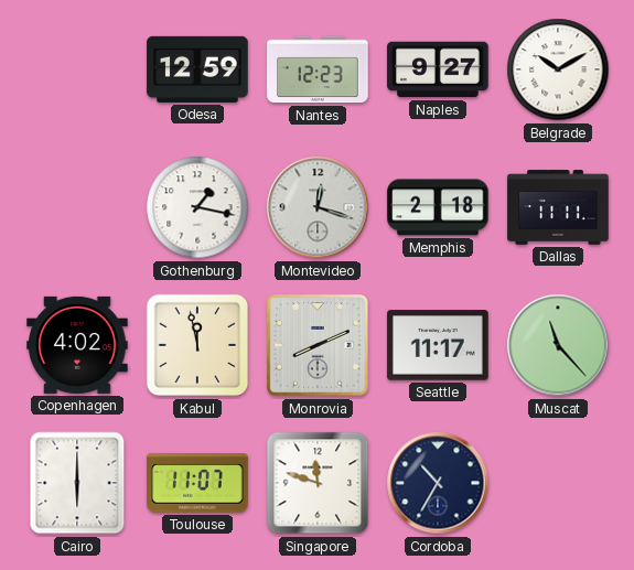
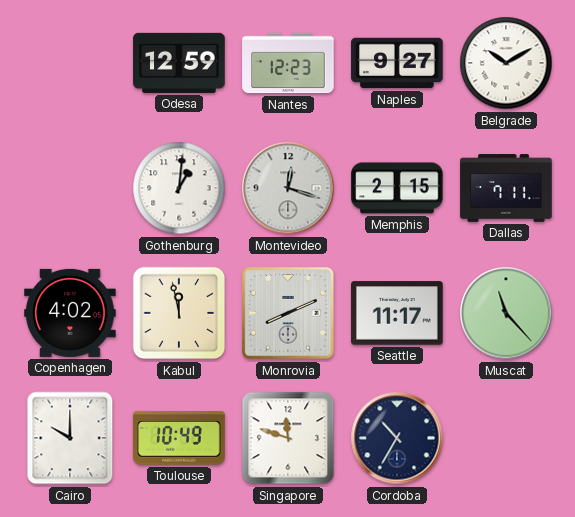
Gothenburg: 1:17 -> 1:01
Memphis: 2:18 -> 2:15
Dallas: 11:11 -> 7:11
Cairo: 6:00 -> 10:00
Toulouse: 11:07 -> 10:49
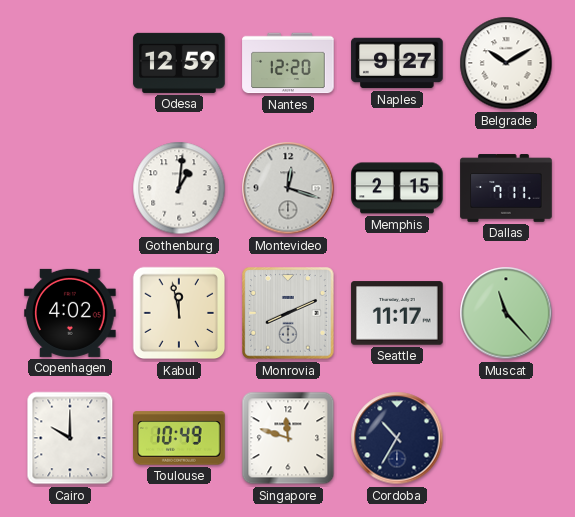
Nantes: 12:23 -> 12:20
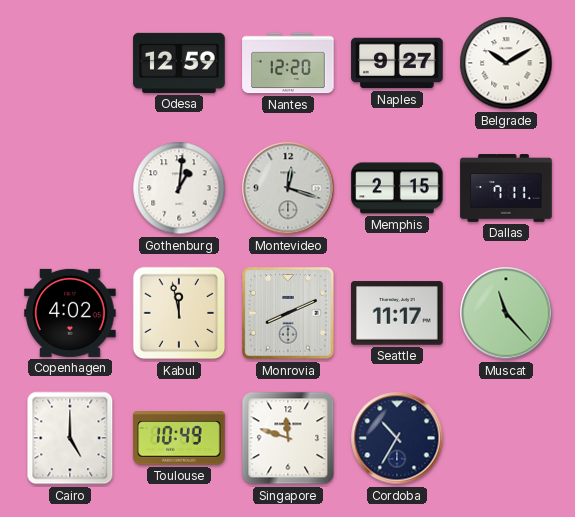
Cairo: 10:00 -> 5:00
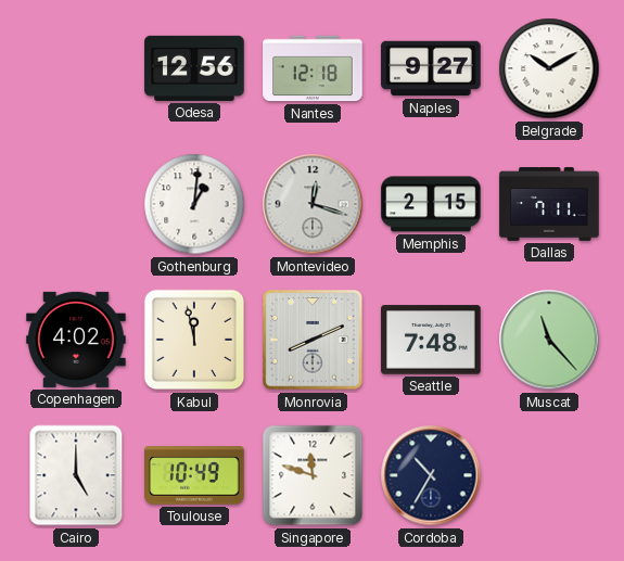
Odesa: 12:59 -> 12:56
Nantes: 12:20 -> 12:18
Seattle: 11:17 -> 7:48
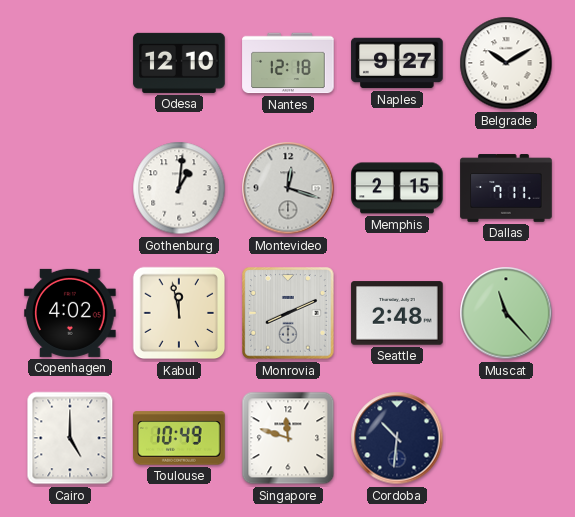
Odesa: 12:56 -> 12:10
Seattle: 7:48 -> 2:48
Cordoba: 10:35 -> 10:31
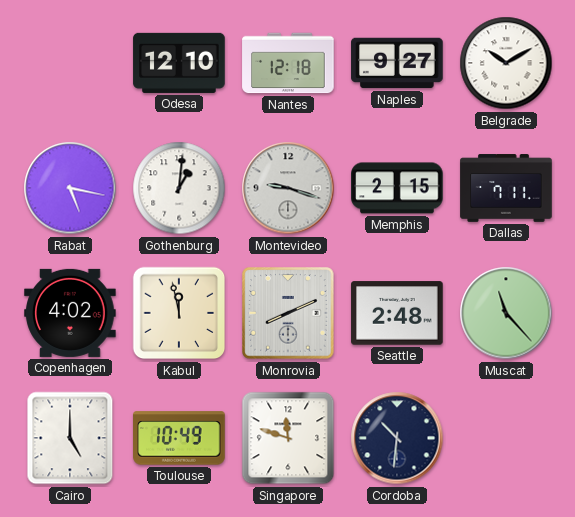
Rabat: none -> 5:17
Montevideo: 12:18 -> 9:18
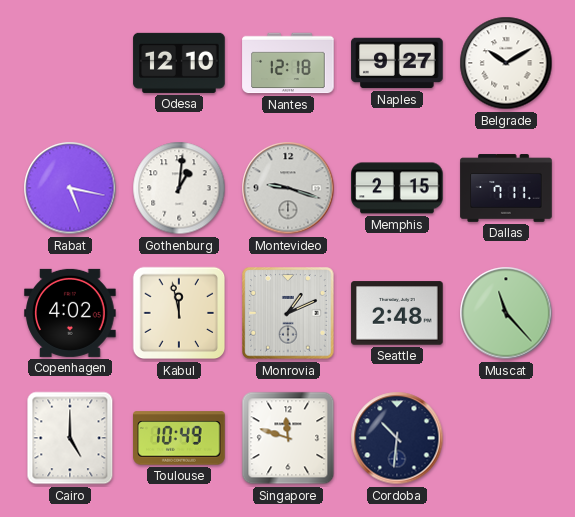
Monrovia: 8:11 -> 1:11
